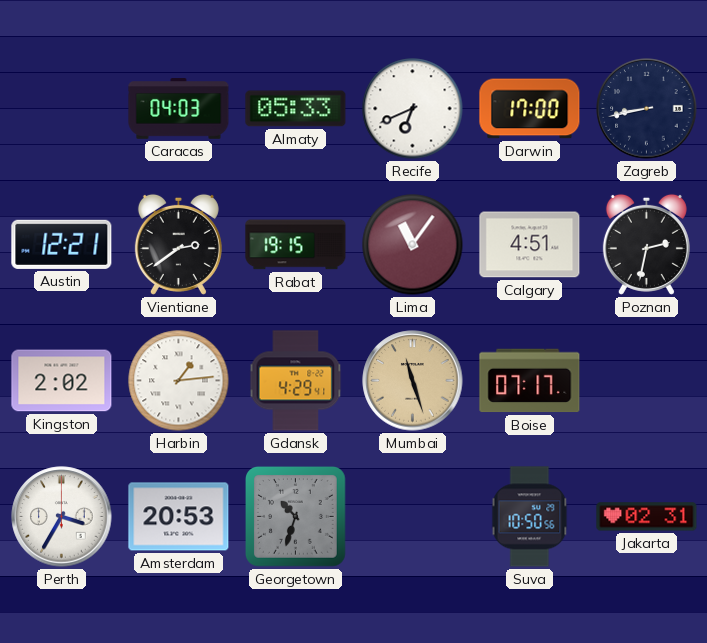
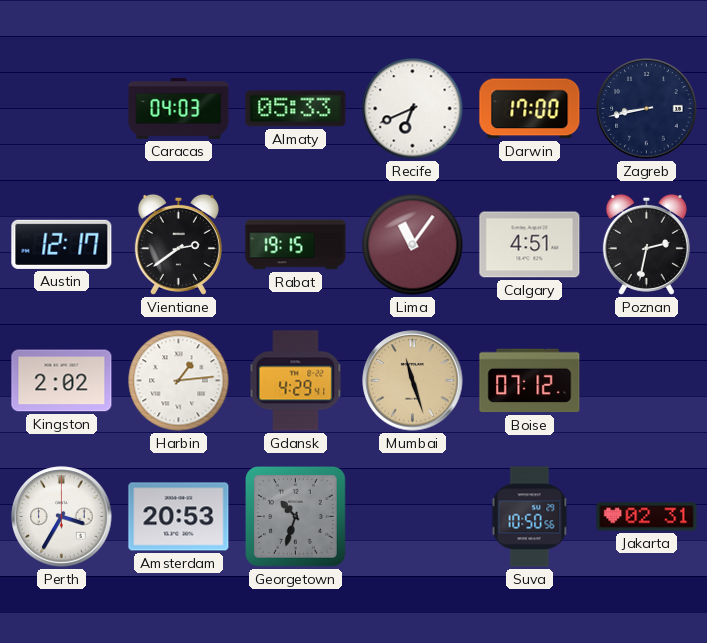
Austin: 12:21 -> 12:17
Boise: 07:17 -> 07:12
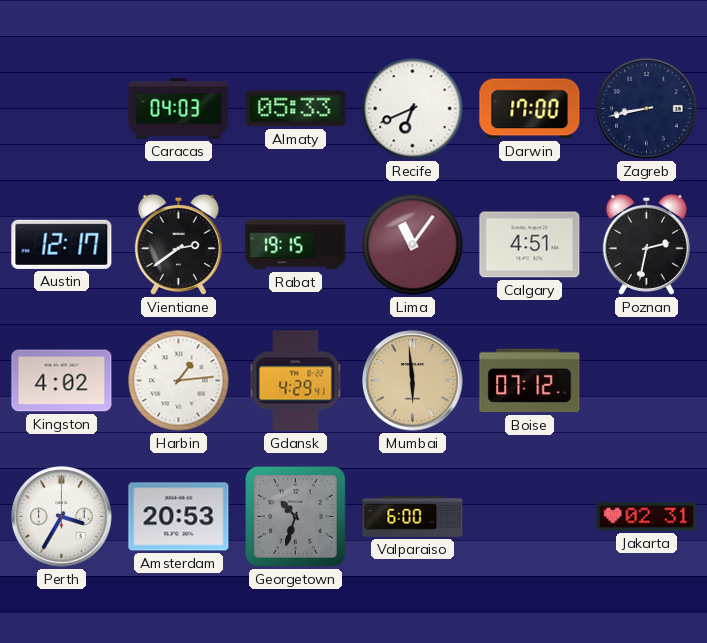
Kingston: 2:02 -> 4:02
Mumbai: 11:27 -> 5:59
Valparaiso: none -> 6:00
Suva: 10:50 -> none
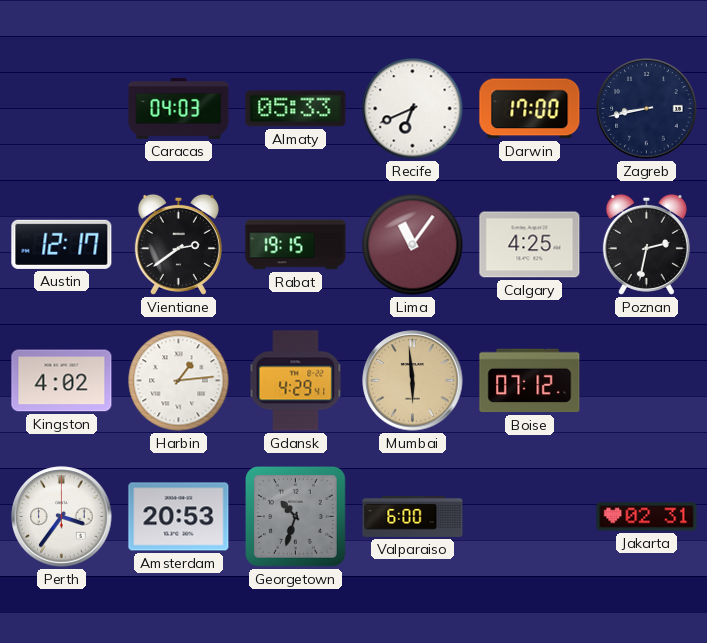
Calgary: 4:51 -> 4:25
Perth: 3:35 -> 3:36
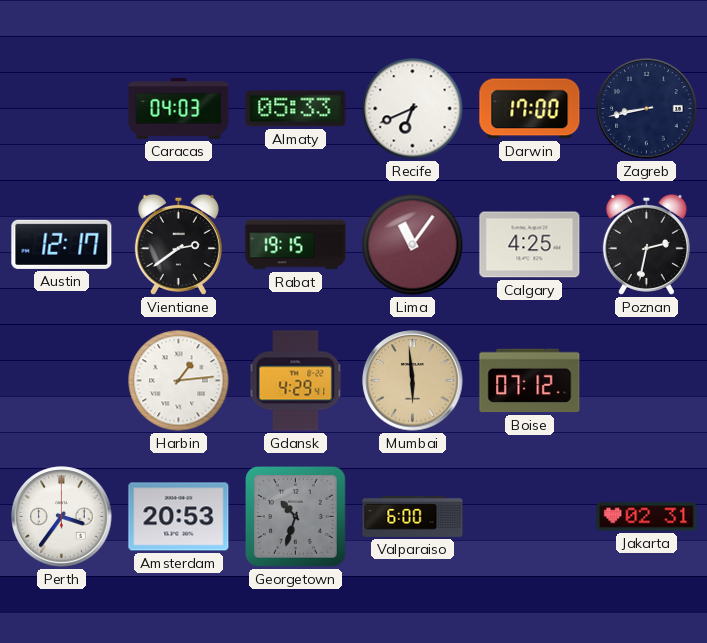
Kingston: 4:02 -> none
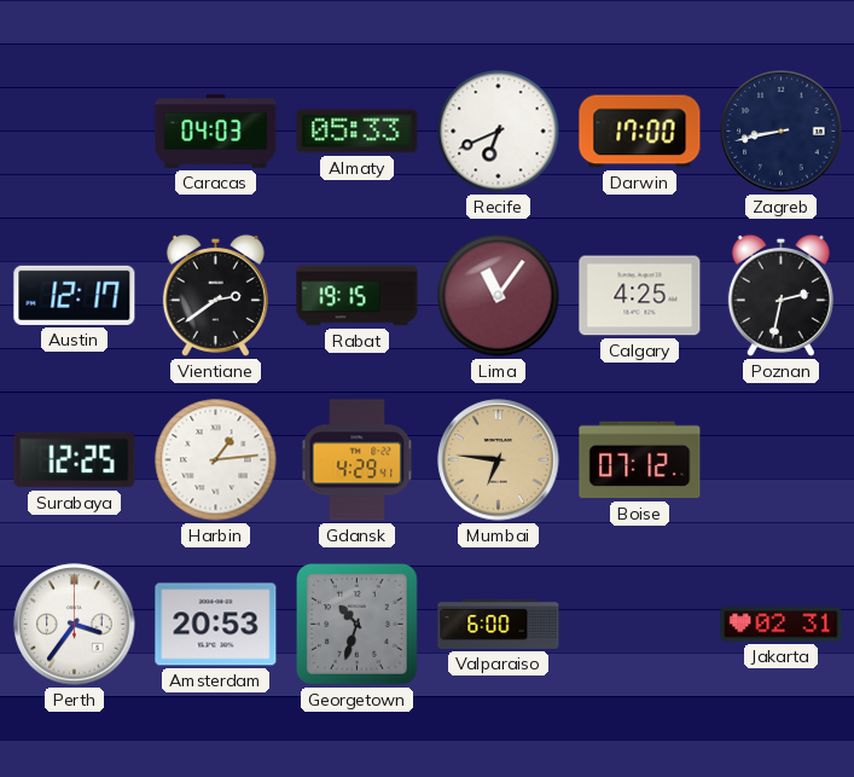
Surabaya: none -> 12:25
Mumbai: 5:59 -> 6:46
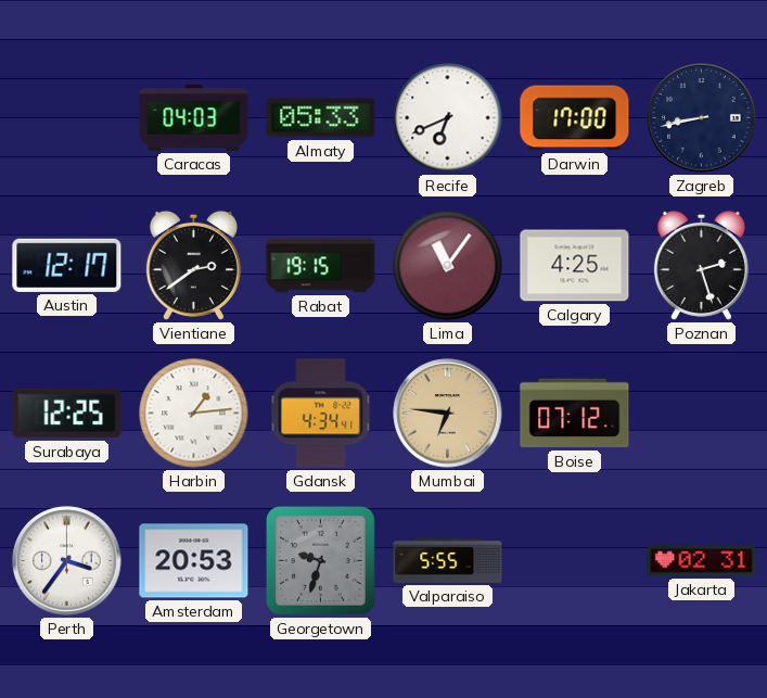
Poznan: 2:32 -> 2:27
Gdansk: 4:29 -> 4:34
Georgetown: 10:33 -> 9:33
Valparaiso: 6:00 -> 5:55
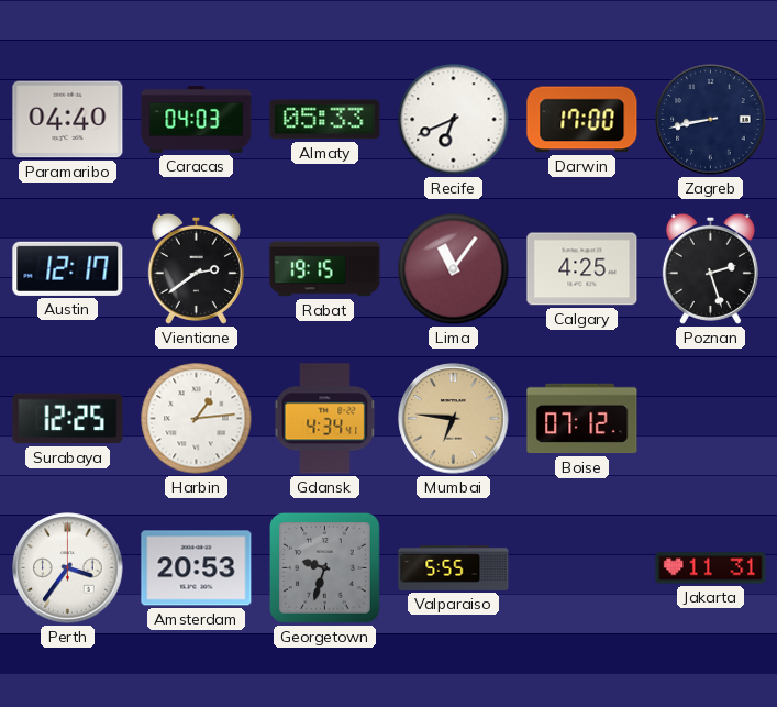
Paramaribo: none -> 04:40
Jakarta: 02:31 -> 11:31
